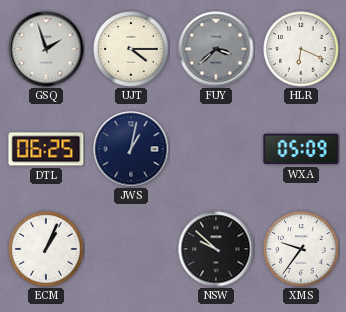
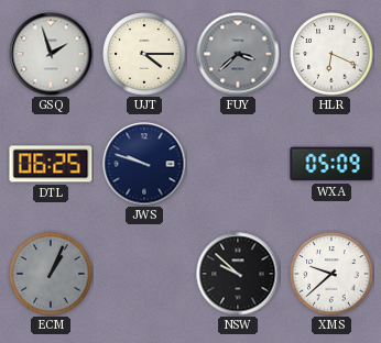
JWS: 1:02 -> 9:48
ECM dial: white -> grey
XMS: 9:36 -> 9:38
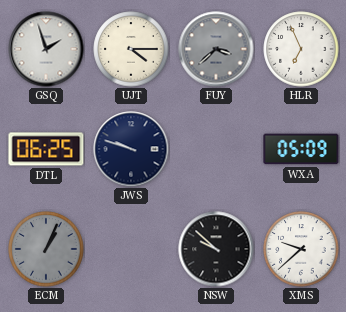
HLR: 6:19 -> 6:56
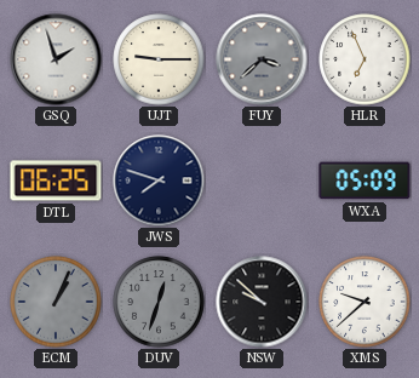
UJT: 4:15 -> 9:15
JWS: 9:48 -> 7:48
DUV: none -> 12:33
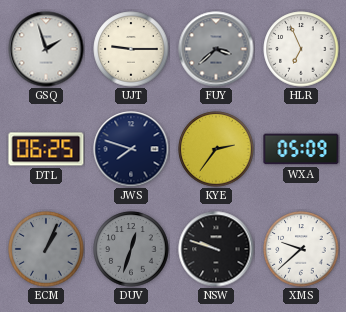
KYE: none -> 2:36
NSW: 9:52 -> 9:48
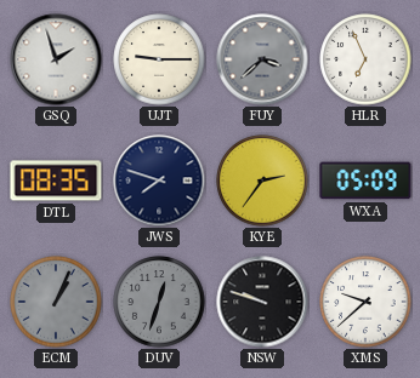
DTL: 06:25 -> 08:35
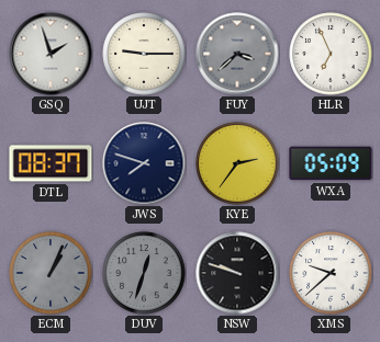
DTL: 08:35 -> 08:37
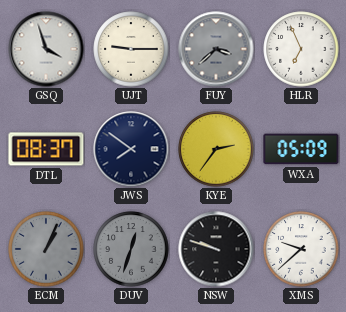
GSQ: 1:57 -> 3:57
JWS: 7:48 -> 7:51
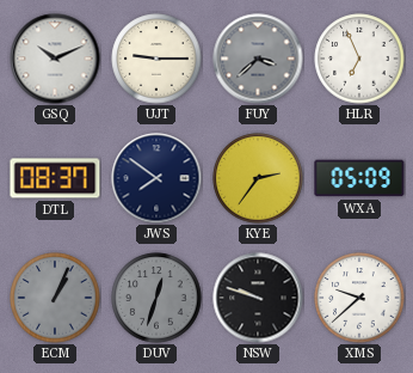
GSQ: 3:57 -> 10:11
